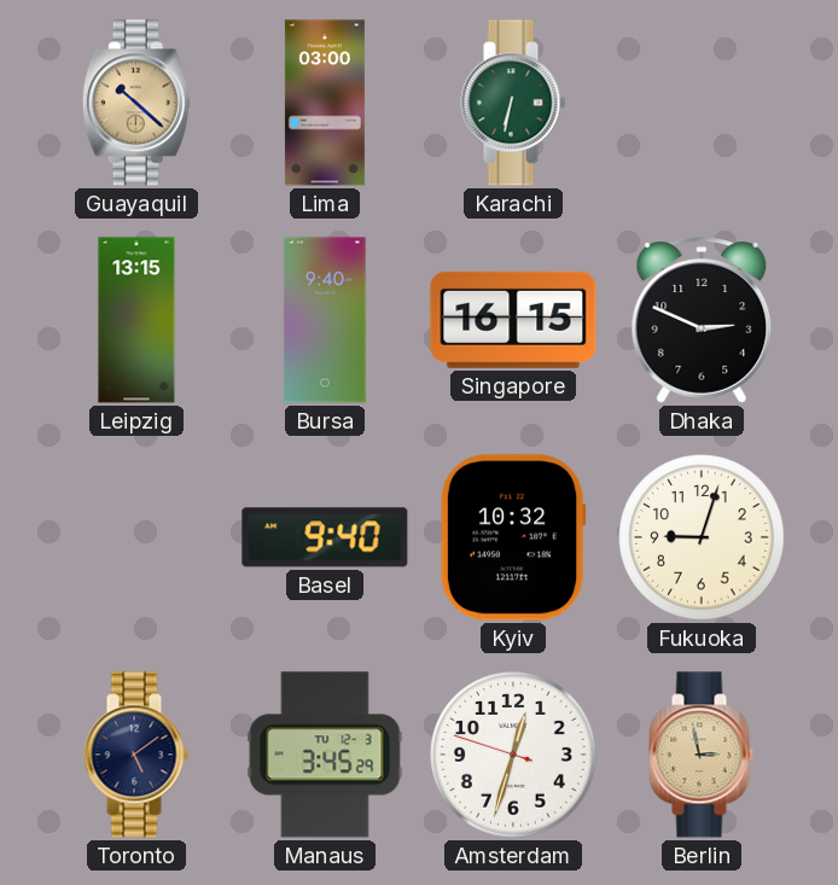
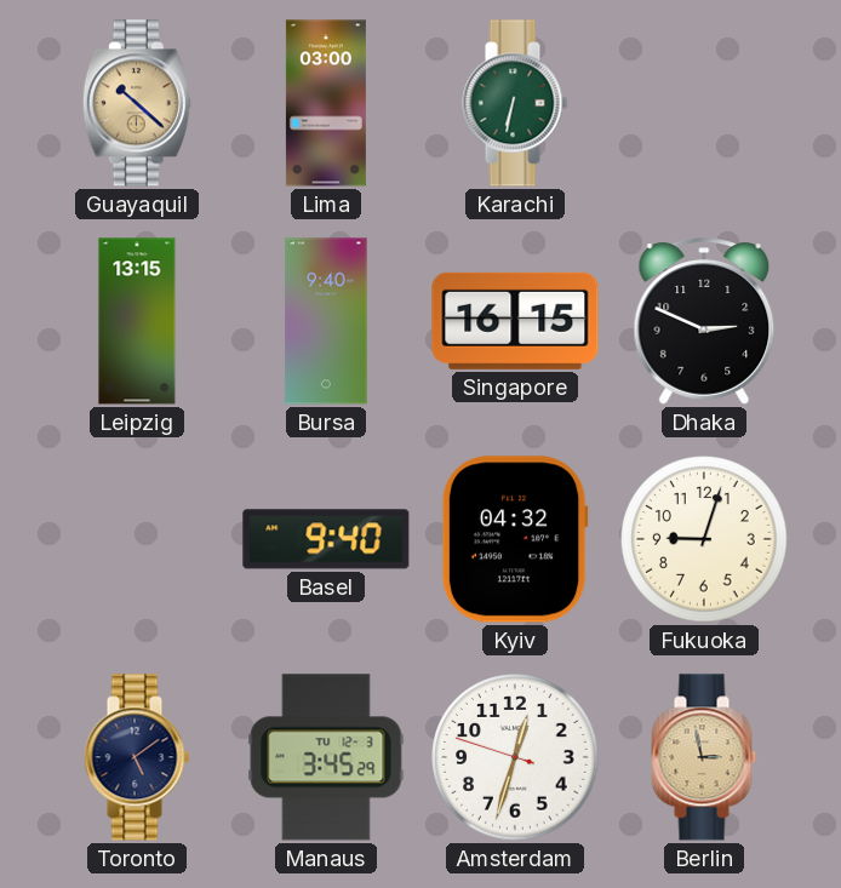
Kyiv: 10:32 -> 04:32
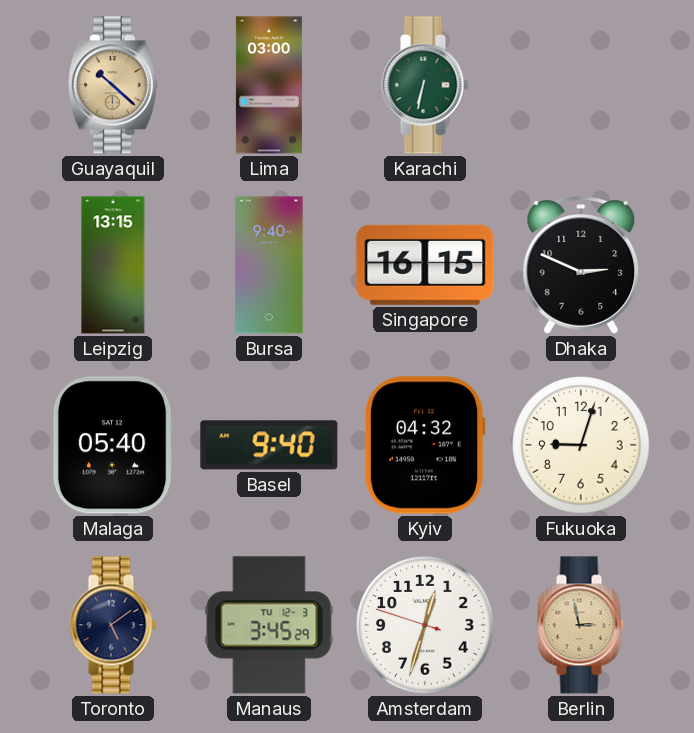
Malaga: none -> 05:40
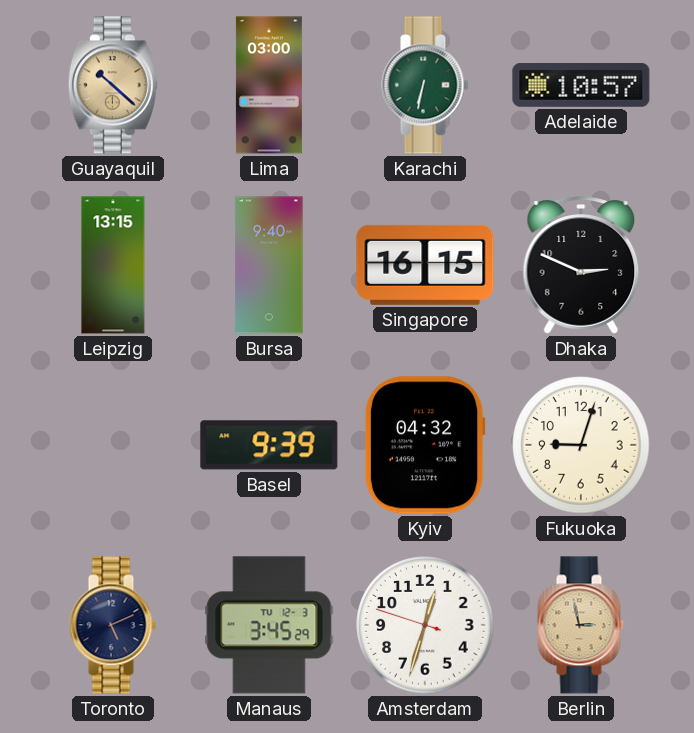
Adelaide: none -> 10:57
Malaga: 05:40 -> none
Basel: 9:40 -> 9:39
Toronto: 5:09 -> 5:11
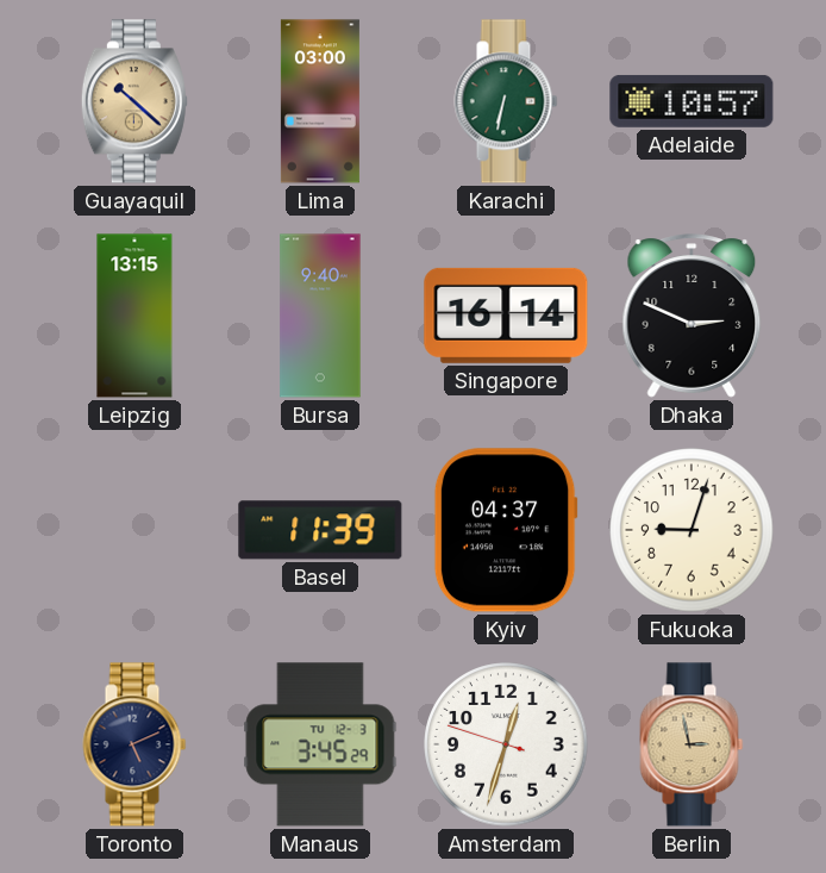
Singapore: 16:15 -> 16:14
Basel: 9:39 -> 11:39
Kyiv: 04:32 -> 04:37
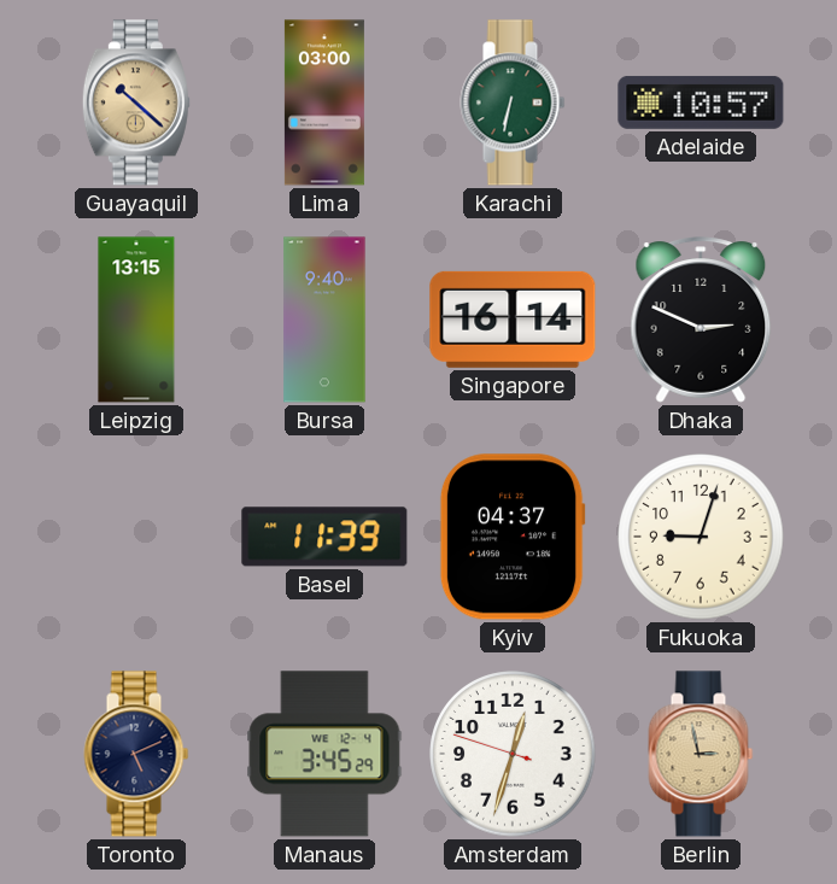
Manaus date: TU 12-3 -> WE 12-4
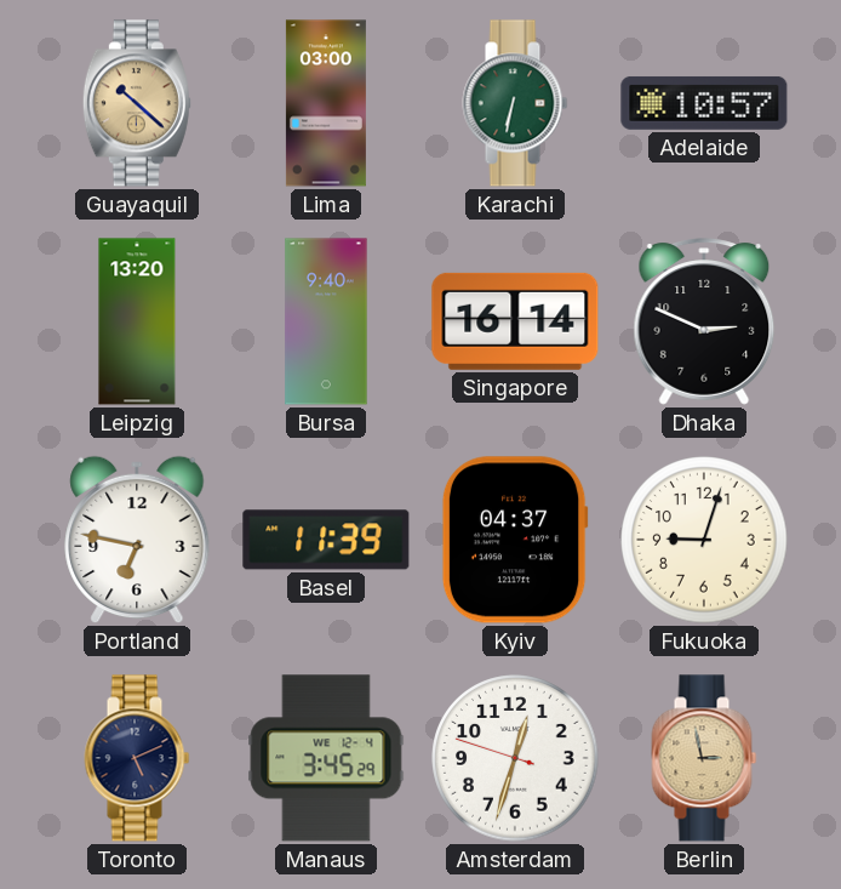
Leipzig: 13:15 -> 13:20
Portland: none -> 6:47
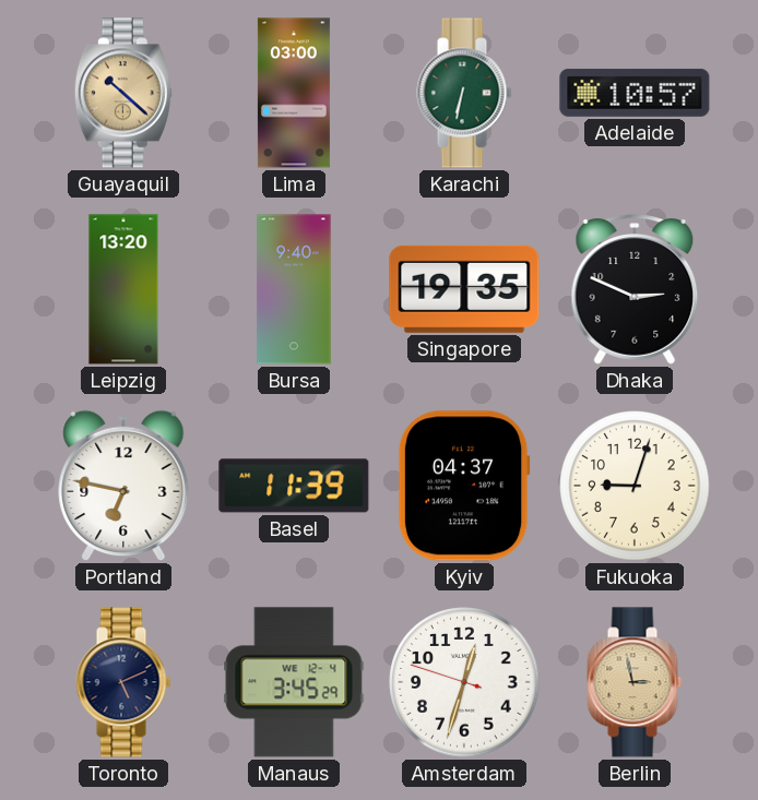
Singapore: 16:14 -> 19:35
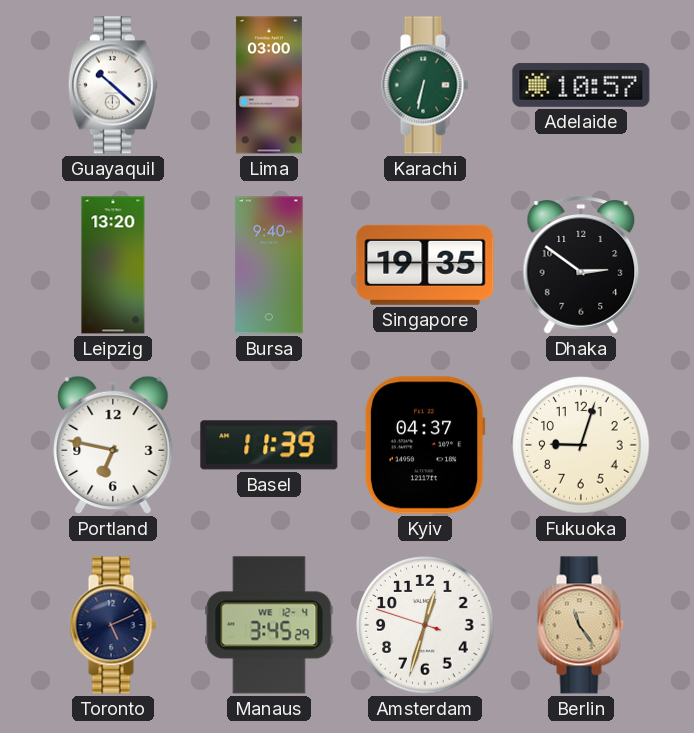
Guayaquil dial: champagne -> white
Dhaka: 2:49 -> 2:51
Berlin: 2:58 -> 11:24
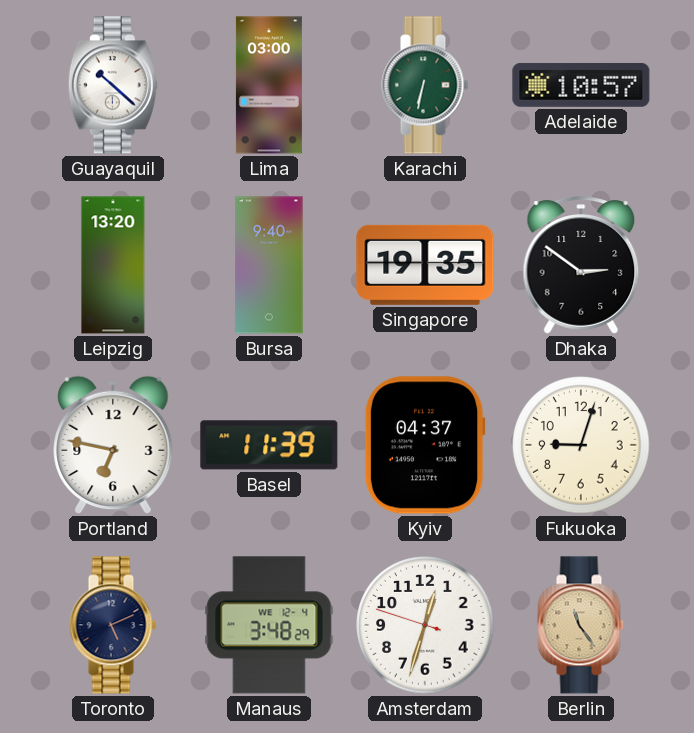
Manaus: 3:45 -> 3:48
